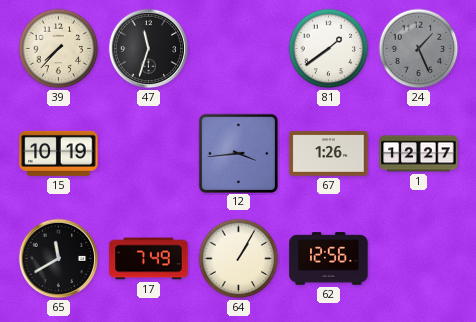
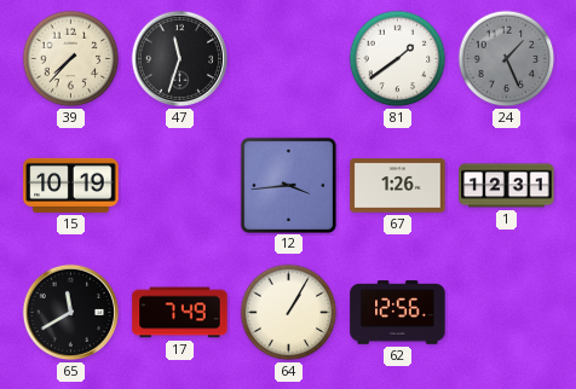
1: 12:27 -> 12:31
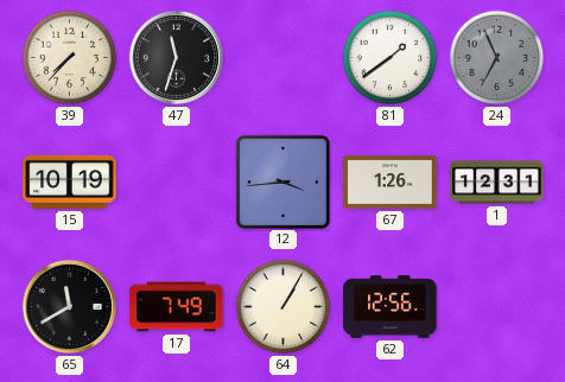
24: 1:26 -> 6:56
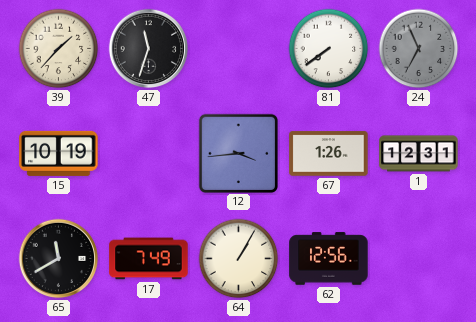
39: 7:37 -> 1:37
81: 1:39 -> 7:39
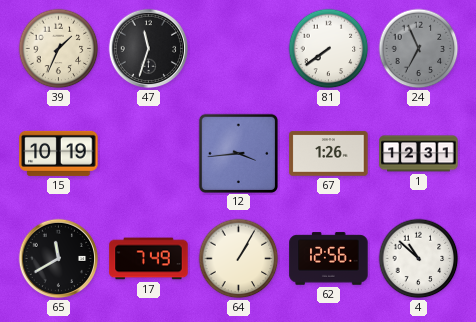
39: 1:37 -> 1:34
4: none -> 10:52
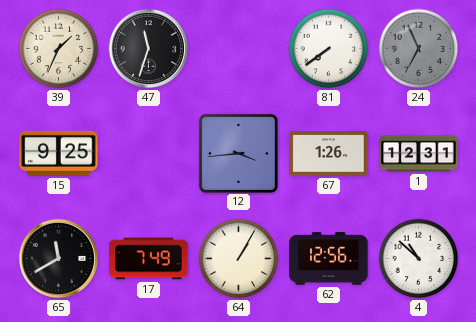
15: 10:19 -> 9:25
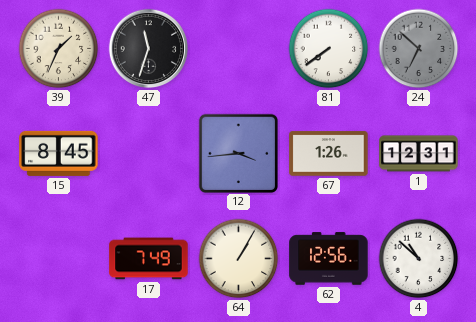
24: 6:56 -> 6:52
15: 9:25 -> 8:45
65: 11:40 -> none
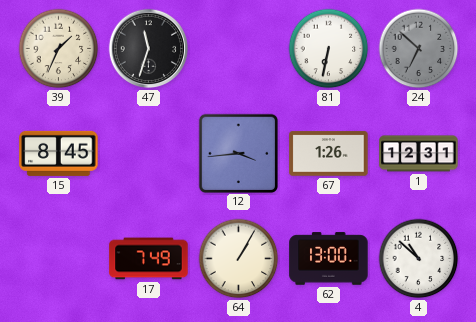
81: 7:39 -> 6:32
62: 12:56 -> 13:00
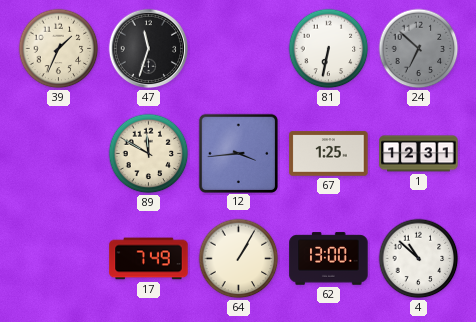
15: 8:45 -> none
89: none -> 11:50
67: 1:26 -> 1:25
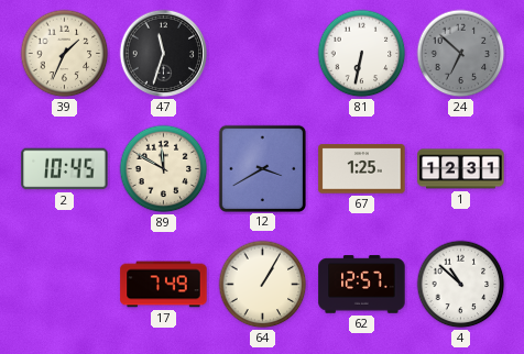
2: none -> 10:45
12: 3:44 -> 3:40
62: 13:00 -> 12:57
